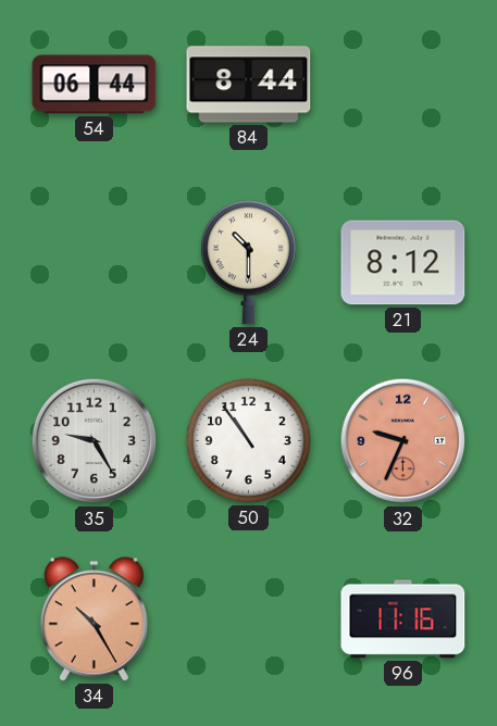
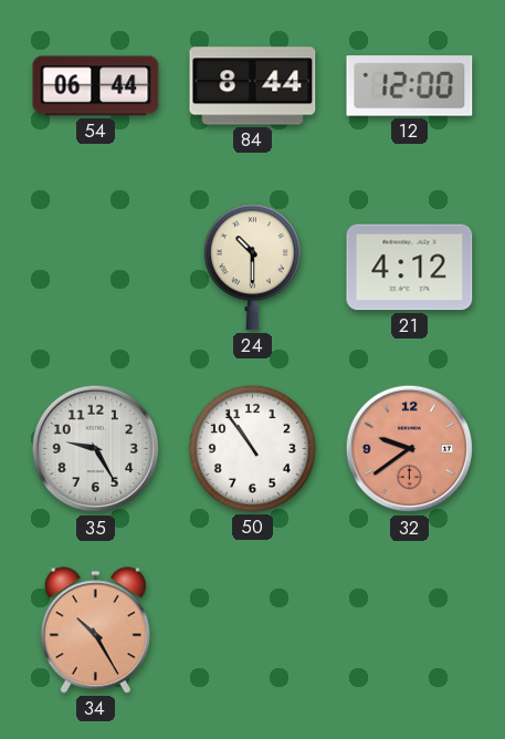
12: none -> 12:00
21: 8:12 -> 4:12
32: 9:34 -> 9:39
96: 11:16 -> none
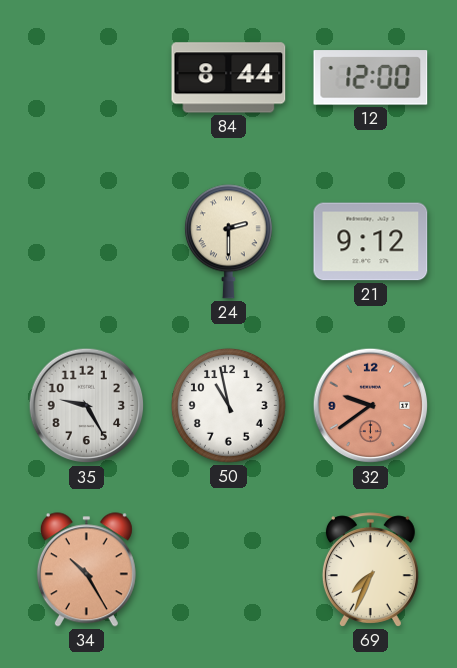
54: 06:44 -> none
24: 10:30 -> 2:30
21: 4:12 -> 9:12
50: 10:54 -> 10:58
69: none -> 7:34
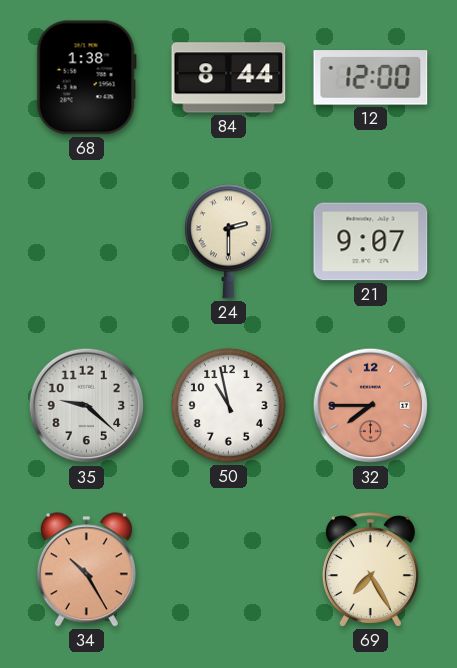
68: none -> 1:38
21: 9:12 -> 9:07
35: 9:25 -> 9:22
32: 9:39 -> 7:45
69: 7:34 -> 7:25
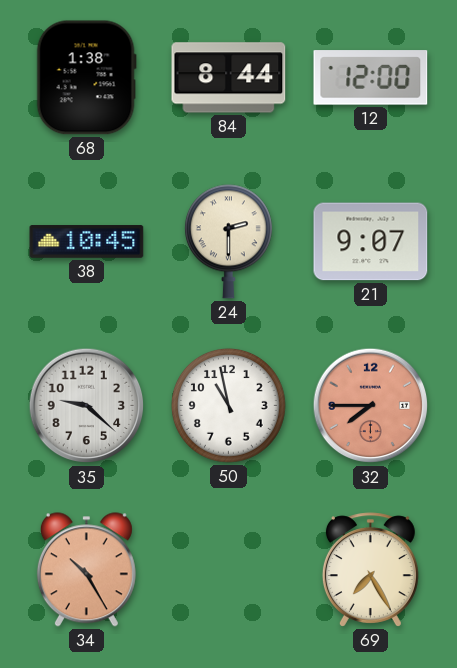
38: none -> 10:45
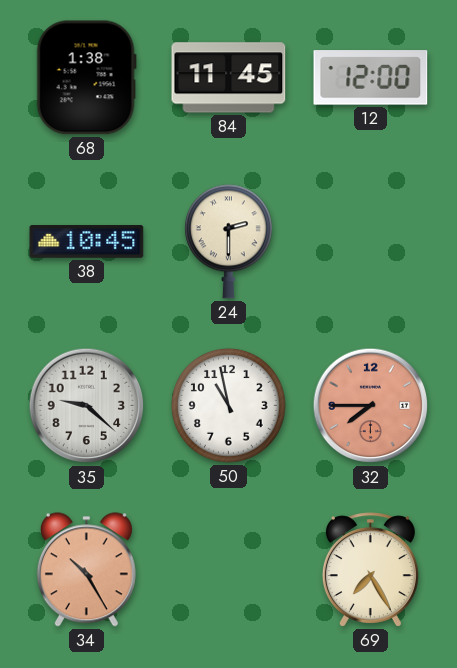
84: 8:44 -> 11:45
21: 9:07 -> none
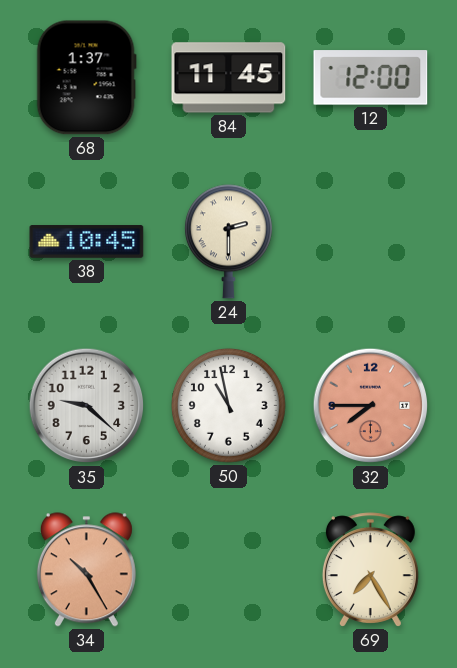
68: 1:38 -> 1:37
